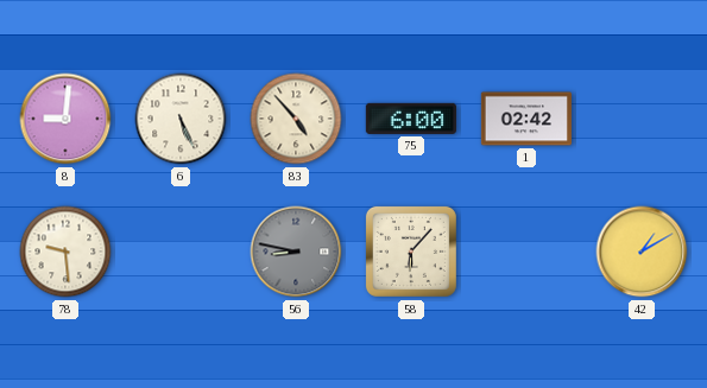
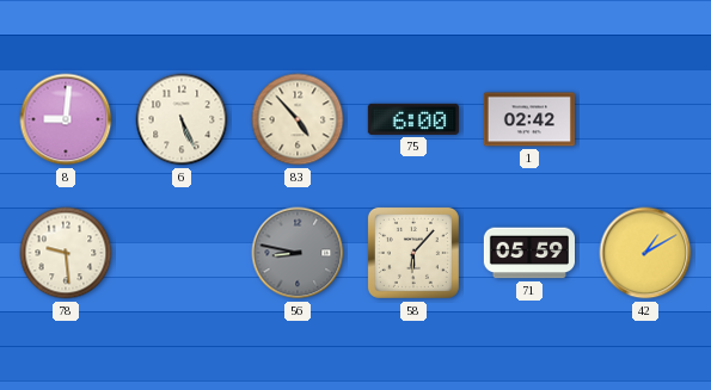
71: none -> 05:59
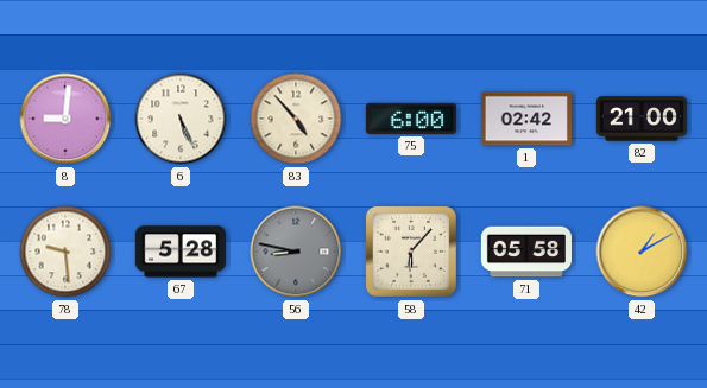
82: none -> 21:00
67: none -> 5:28
71: 05:59 -> 05:58
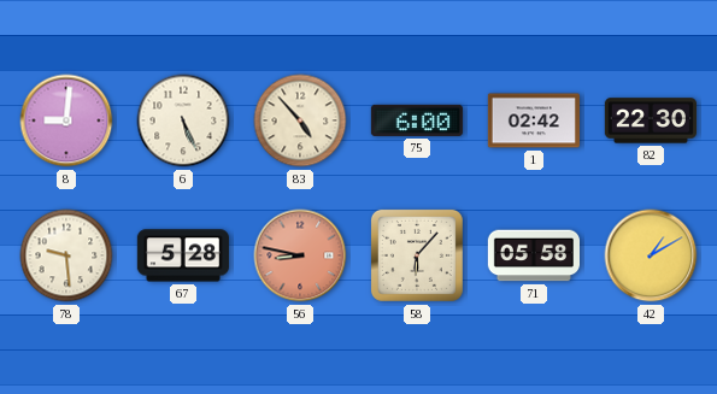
82: 21:00 -> 22:30
56 dial: grey -> salmon
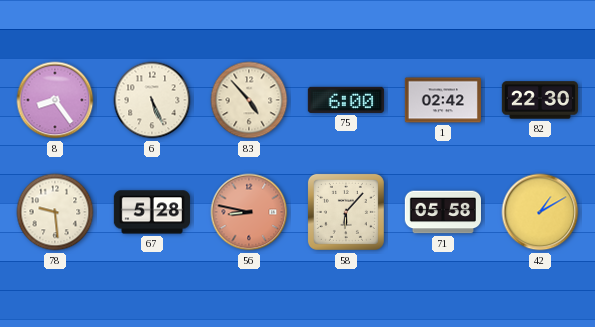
8: 9:01 -> 8:24
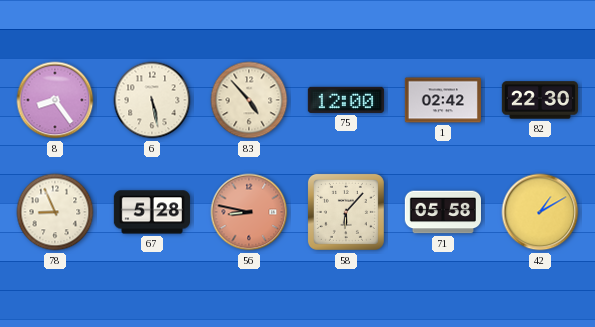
6: 5:26 -> 5:28
75: 6:00 -> 12:00
78: 9:29 -> 8:56
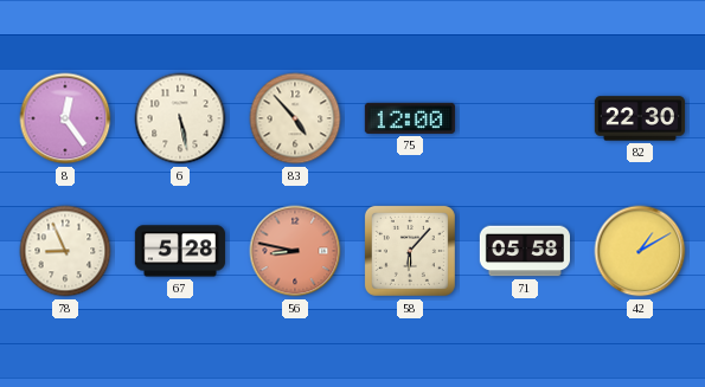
8: 8:24 -> 12:24
1: 02:42 -> none
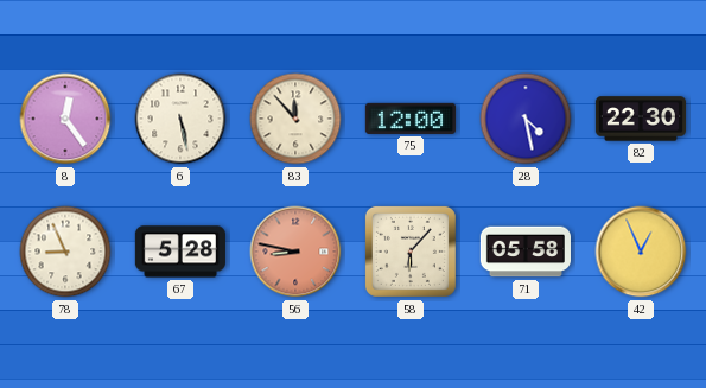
83: 4:53 -> 11:53
28: none -> 4:28
42: 1:10 -> 12:56
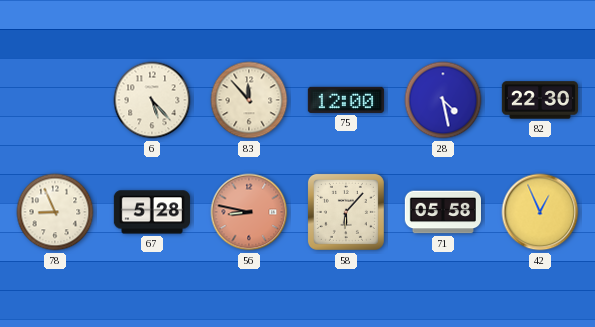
8: 12:24 -> none
6: 5:28 -> 5:23
